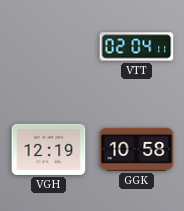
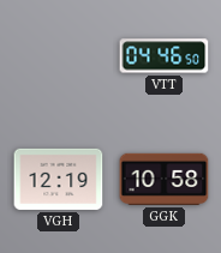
VTT: 02:04 -> 04:46
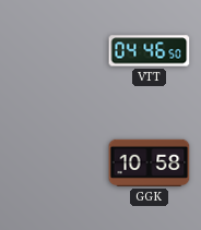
VGH: 12:19 -> none
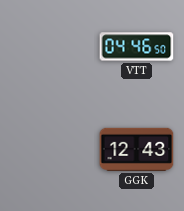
GGK: 10:58 -> 12:43
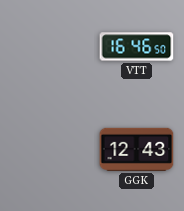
VTT: 04:46 -> 16:46
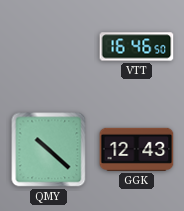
QMY: none -> 10:22
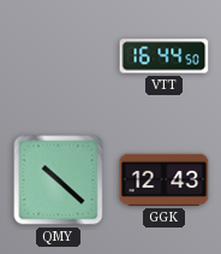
VTT: 16:46 -> 16:44
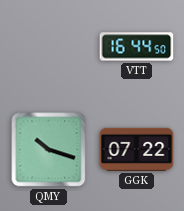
QMY: 10:22 -> 10:18
GGK: 12:43 -> 07:22
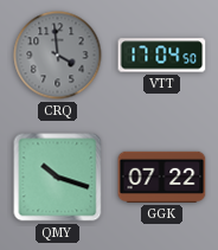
CRQ: none -> 3:59
VTT: 16:44 -> 17:04
